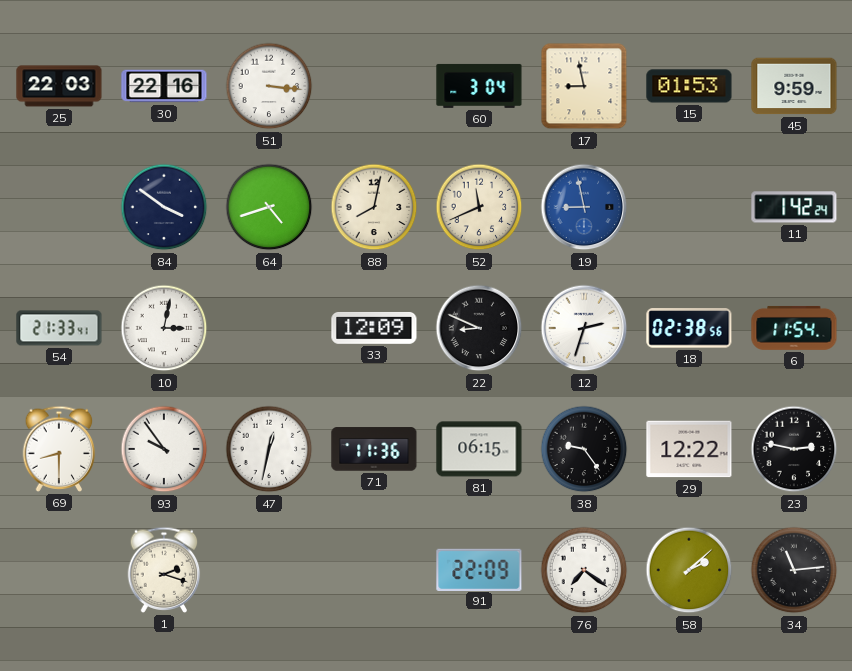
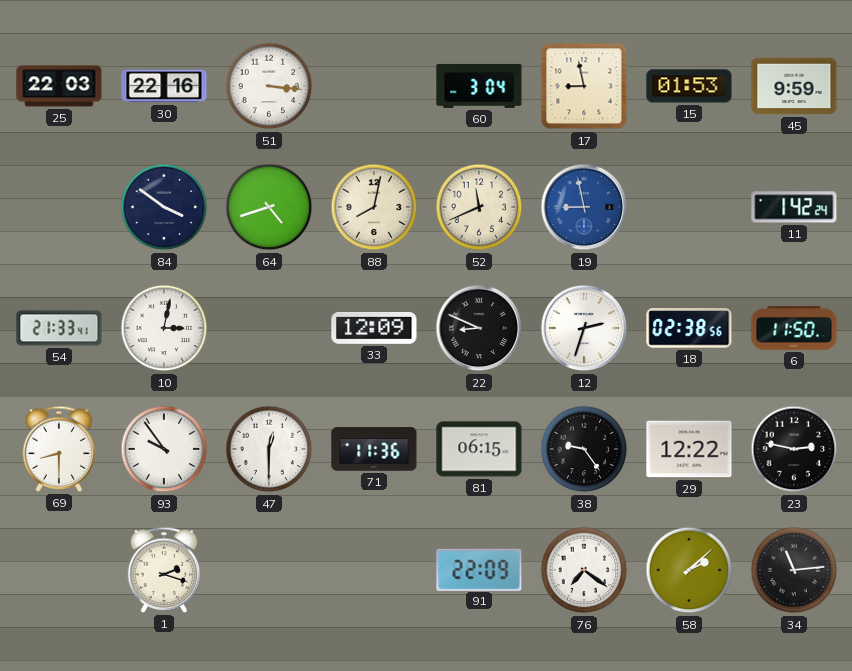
6: 11:54 -> 11:50
47: 12:32 -> 12:30
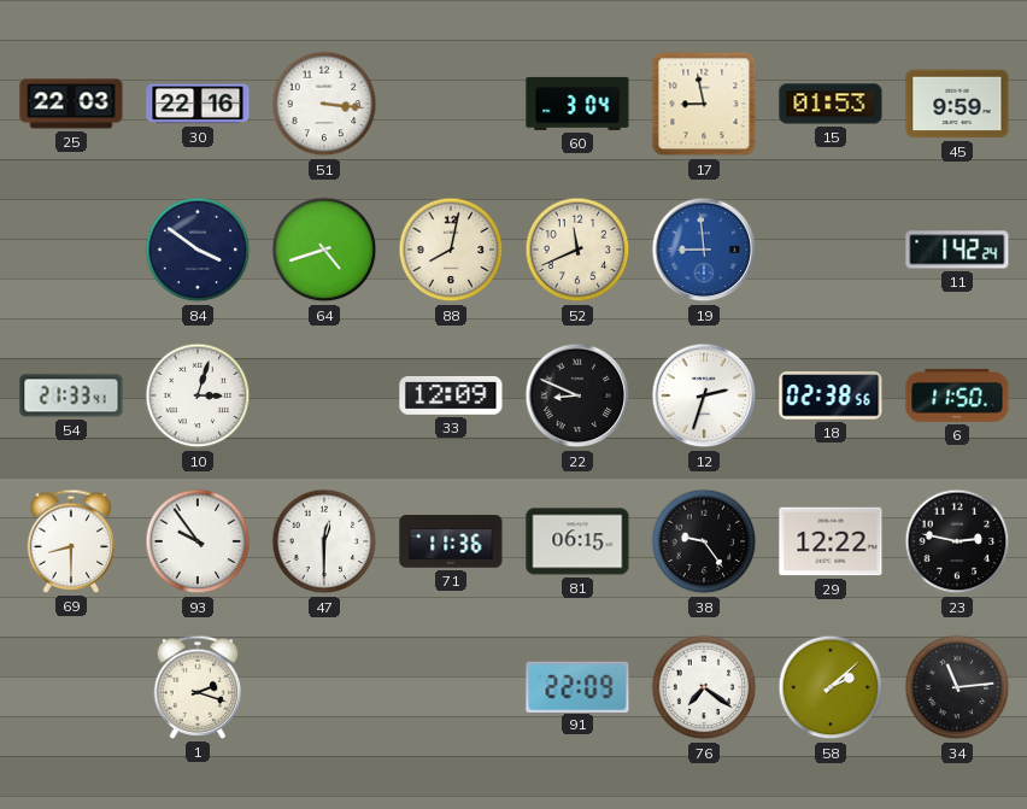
19: 8:58 -> 8:59
10: 3:02 -> 3:03
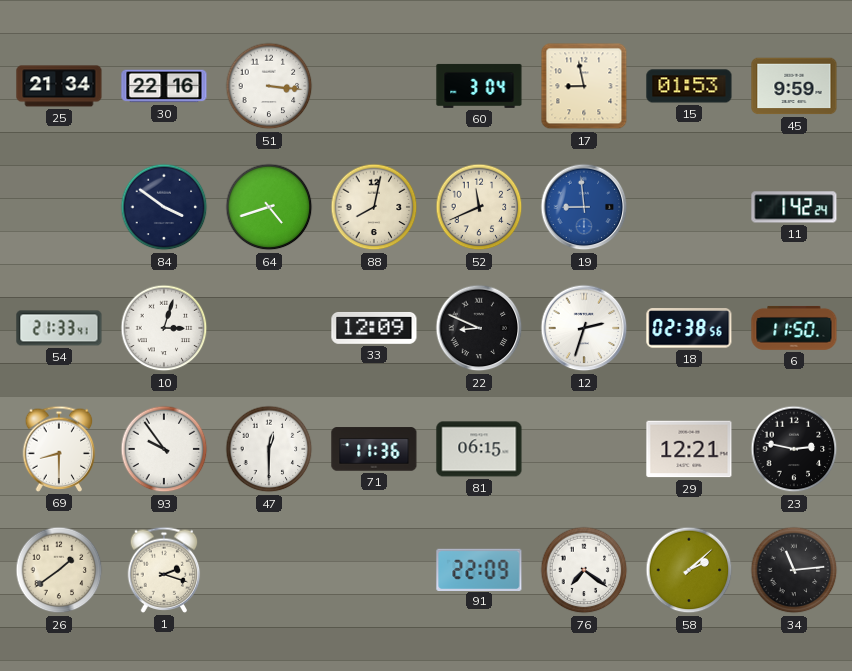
25: 22:03 -> 21:34
38: 9:24 -> none
29: 12:22 -> 12:21
26: none -> 1:39
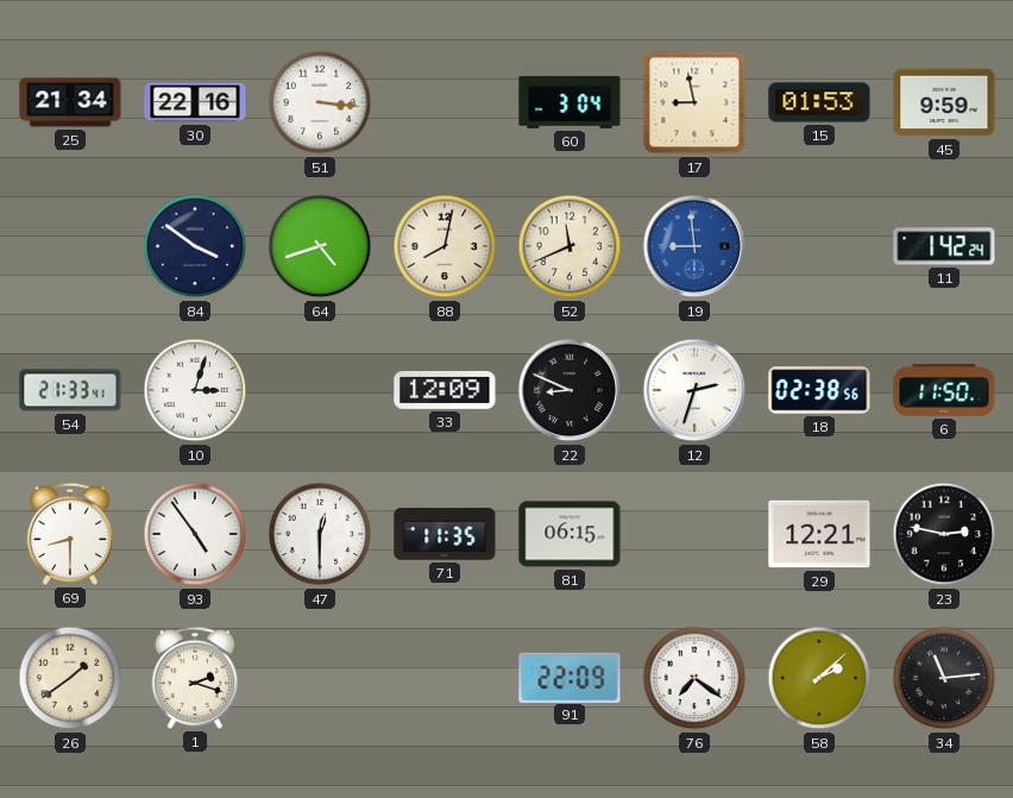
93: 9:54 -> 4:54
71: 11:36 -> 11:35
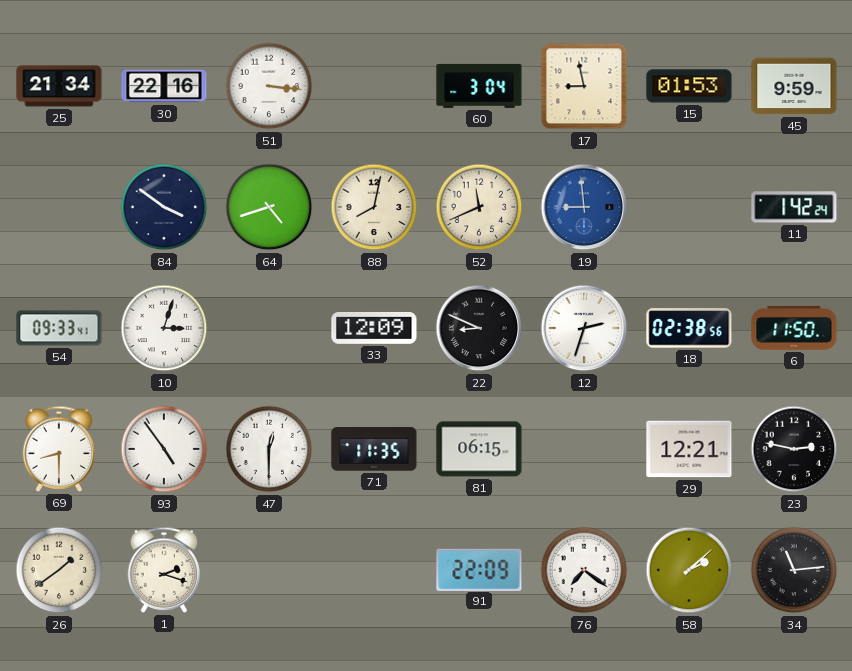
54: 21:33 -> 09:33
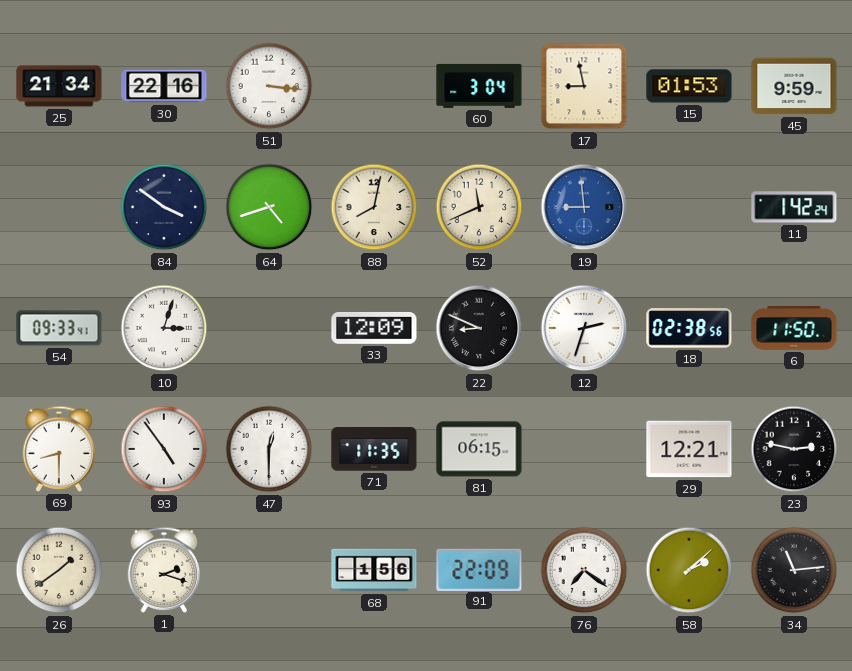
68: none -> 1:56
